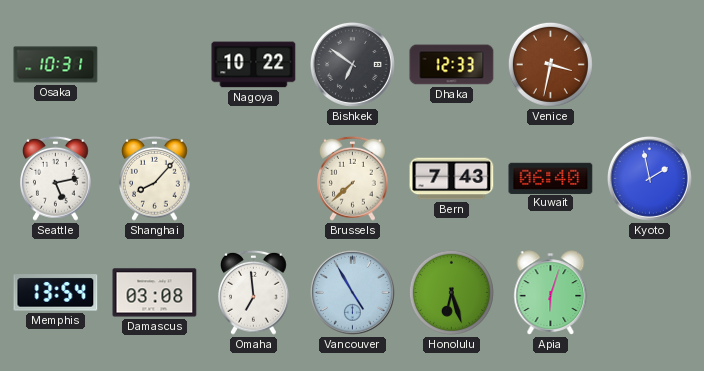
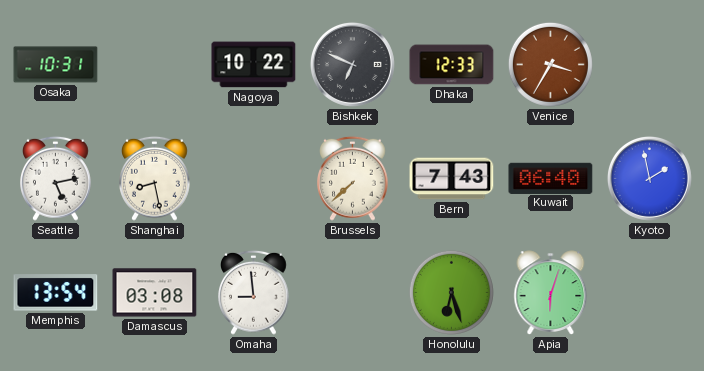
Bishkek: 6:51 -> 6:49
Venice: 3:32 -> 3:35
Shanghai: 8:07 -> 8:28
Omaha: 6:59 -> 8:59
Vancouver: 4:55 -> none
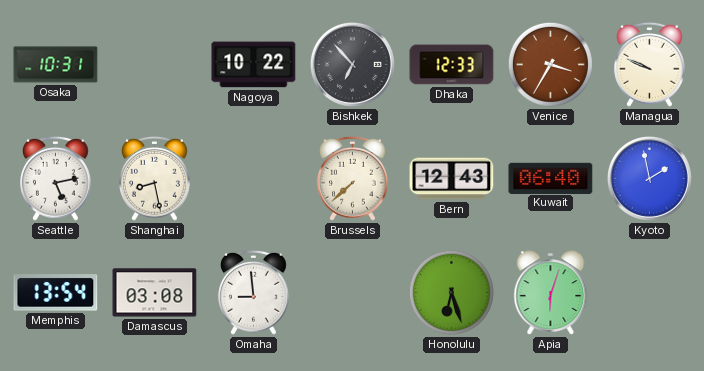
Bishkek: 6:49 -> 6:53
Managua: none -> 9:49
Bern: 7:43 -> 12:43
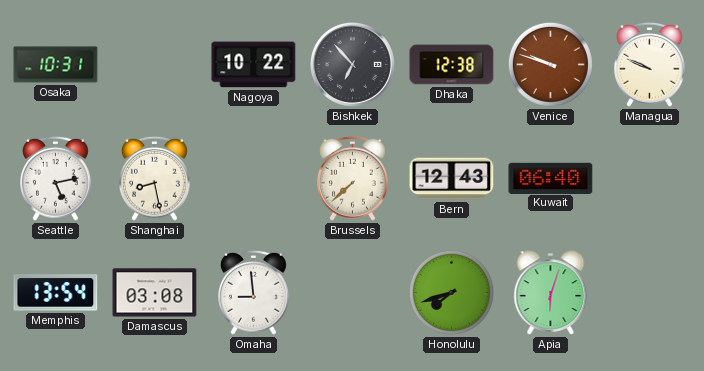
Dhaka: 12:33 -> 12:38
Venice: 3:35 -> 9:48
Kyoto: 1:58 -> none
Honolulu: 6:27 -> 7:42
